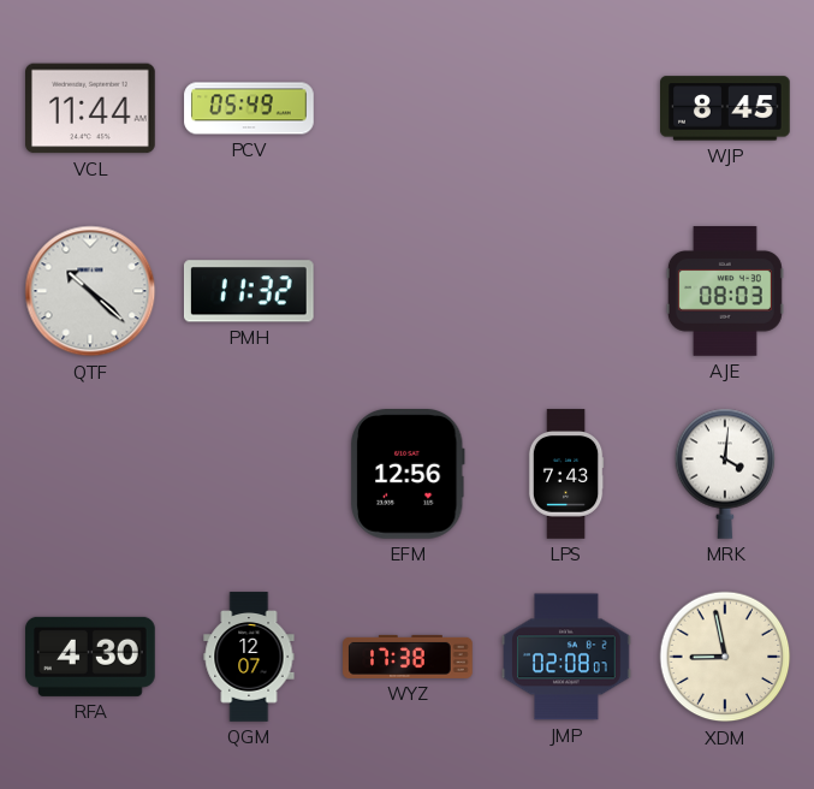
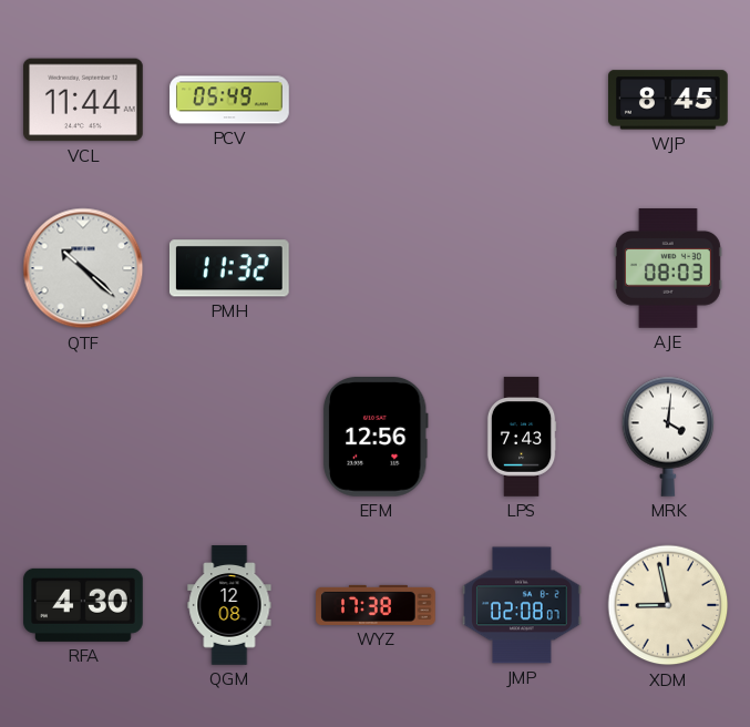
QGM: 12:07 -> 12:08
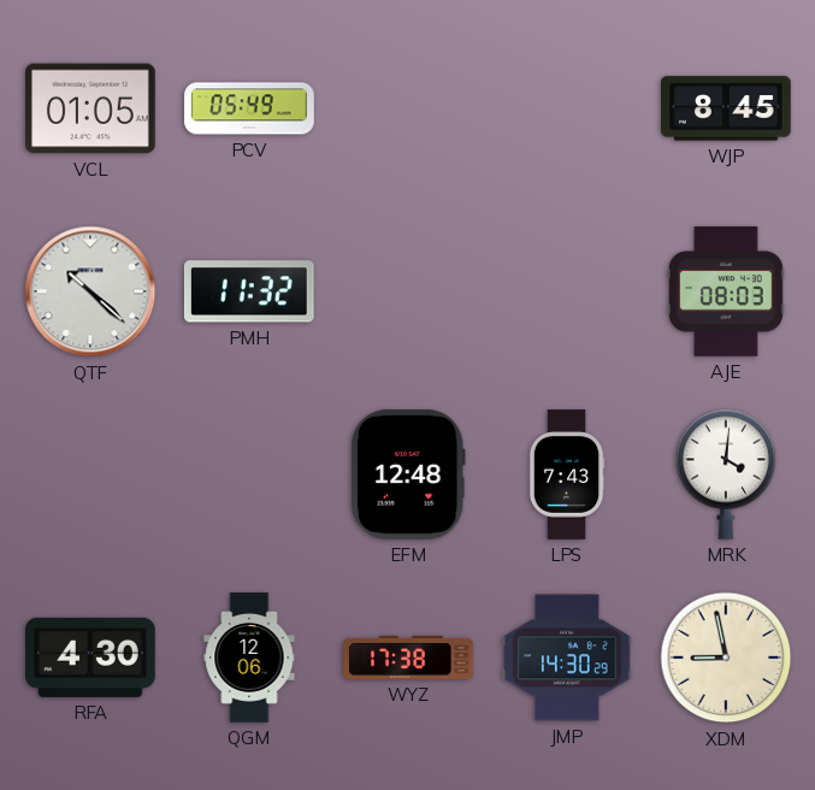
VCL: 11:44 -> 01:05
EFM: 12:56 -> 12:48
QGM: 12:08 -> 12:06
JMP: 02:08 -> 14:30
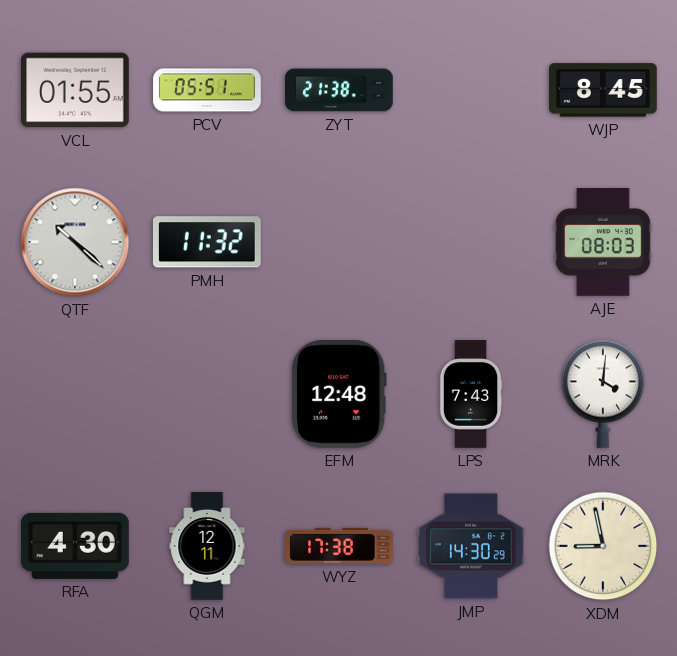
VCL: 01:05 -> 01:55
PCV: 05:49 -> 05:51
ZYT: none -> 21:38
QGM: 12:06 -> 12:11
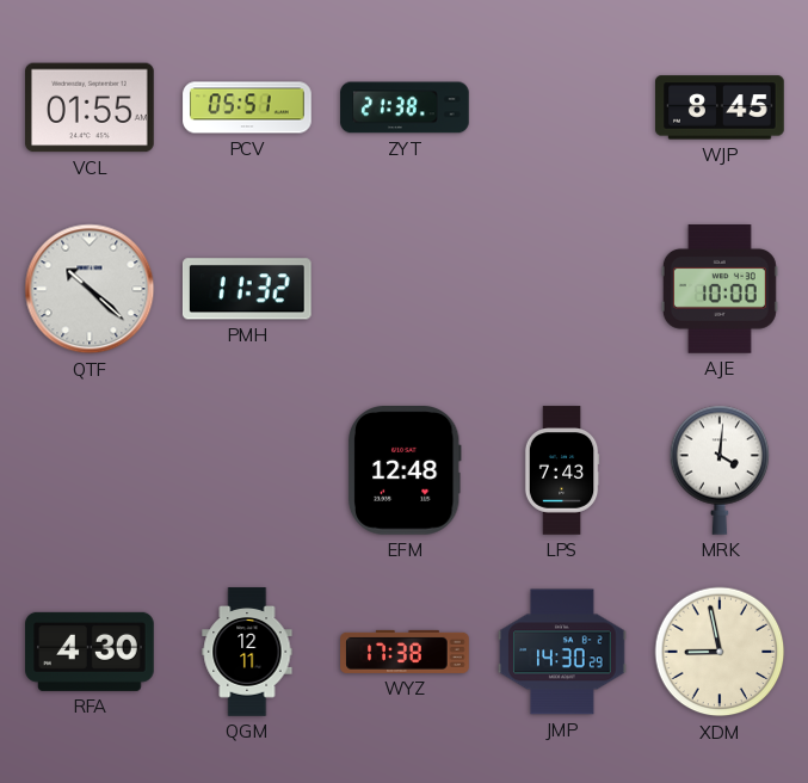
AJE: 08:03 -> 10:00
